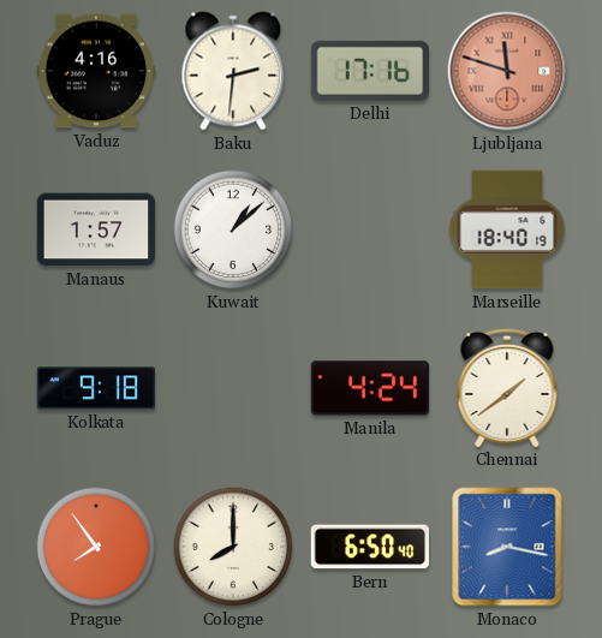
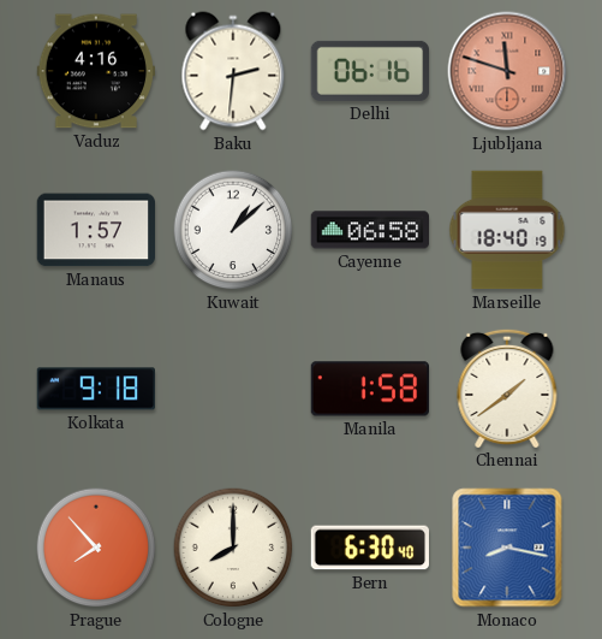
Delhi: 17:16 -> 06:16
Cayenne: none -> 06:58
Manila: 4:24 -> 1:58
Prague: 7:54 -> 7:53
Bern: 6:50 -> 6:30
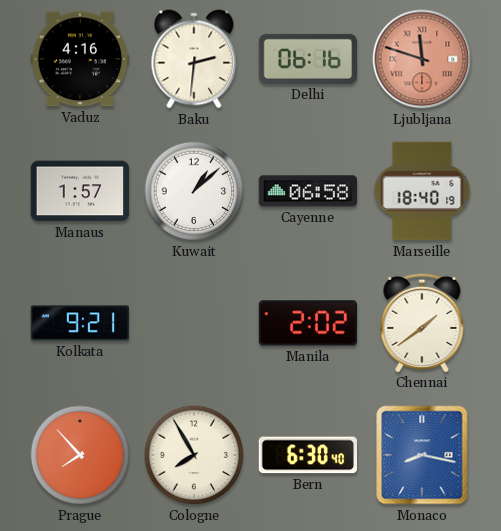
Kolkata: 9:18 -> 9:21
Manila: 1:58 -> 2:02
Cologne: 8:00 -> 7:55
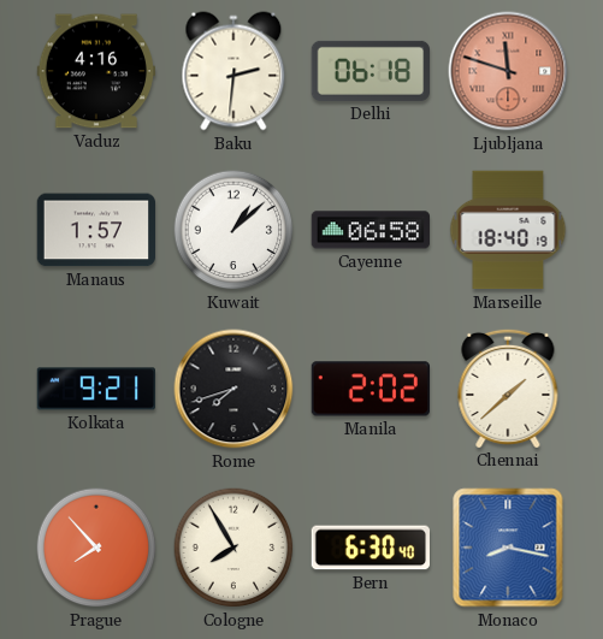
Delhi: 06:16 -> 06:18
Rome: none -> 7:42
Chennai: 1:39 -> 1:38
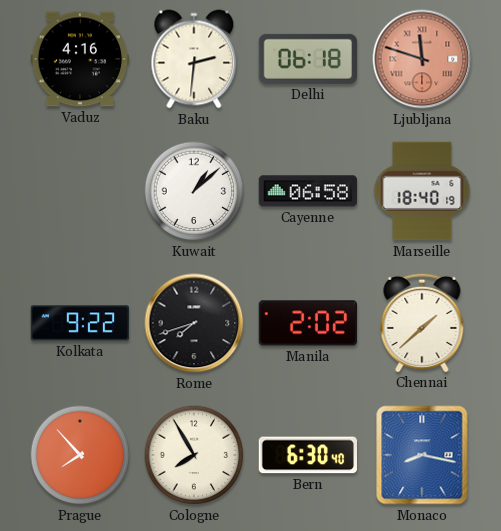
Manaus: 1:57 -> none
Kolkata: 9:21 -> 9:22
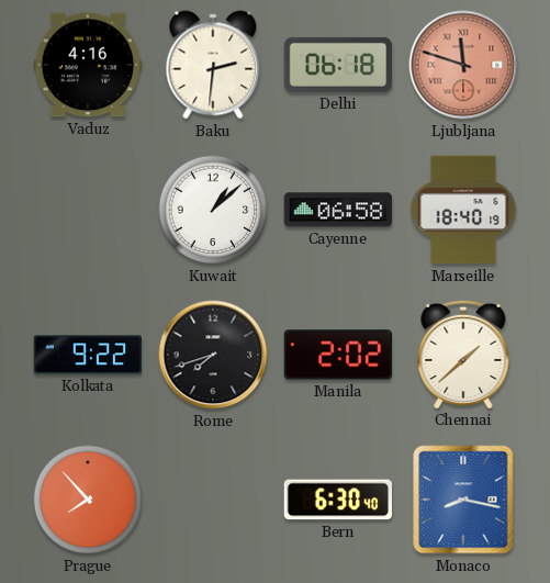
Cologne: 7:55 -> none
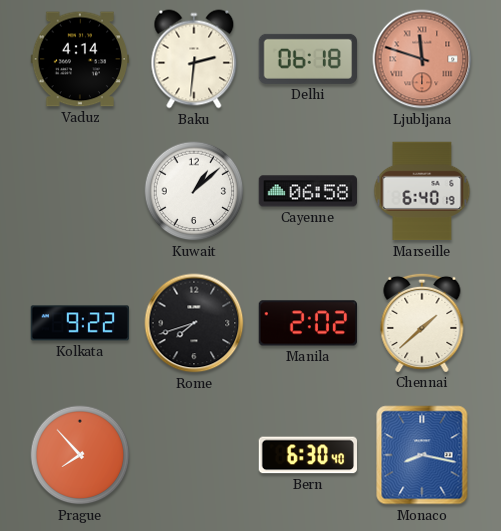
Vaduz: 4:16 -> 4:14
Marseille: 18:40 -> 6:40
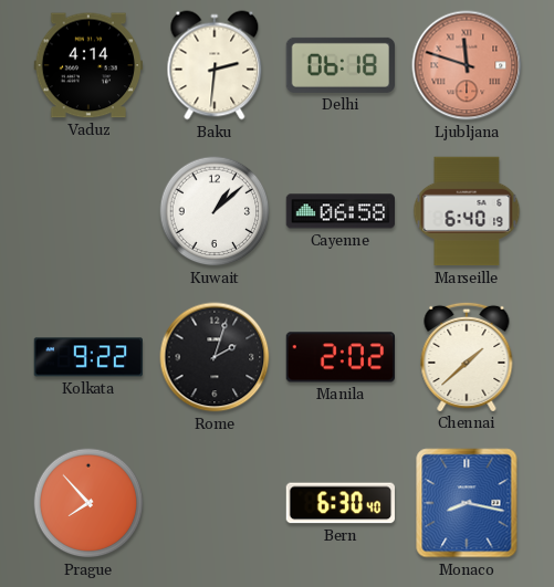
Rome: 7:42 -> 2:03
